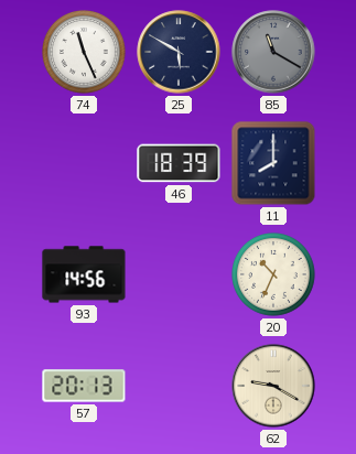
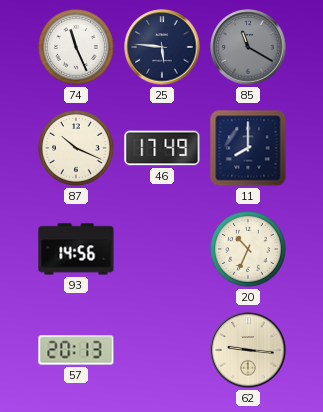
25: 5:50 -> 5:46
87: none -> 10:19
46: 18:39 -> 17:49
62: 9:20 -> 9:16
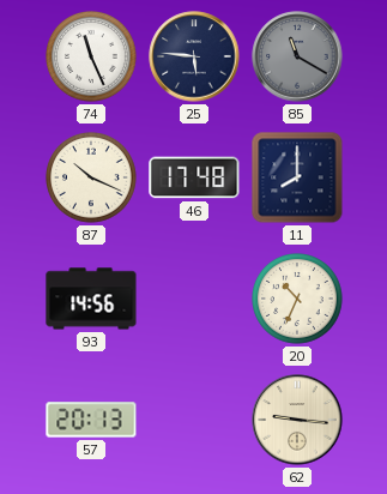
46: 17:49 -> 17:48
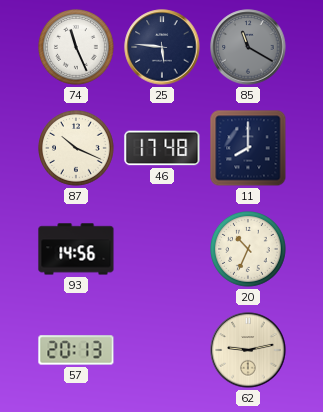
62: 9:16 -> 9:13
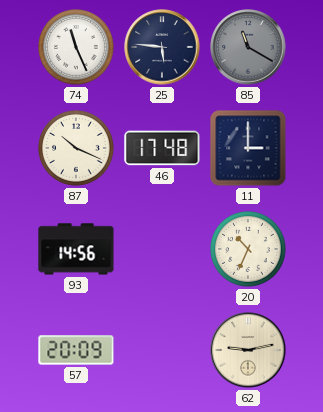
11: 8:00 -> 3:00
57: 20:13 -> 20:09
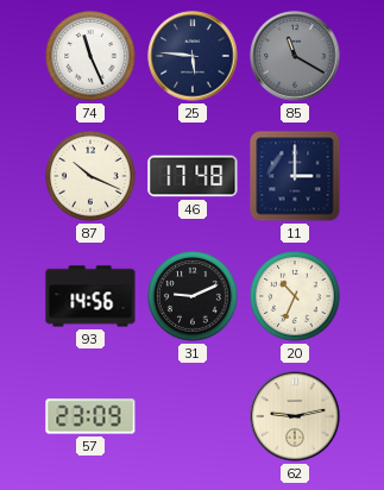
31: none -> 9:11
57: 20:09 -> 23:09
